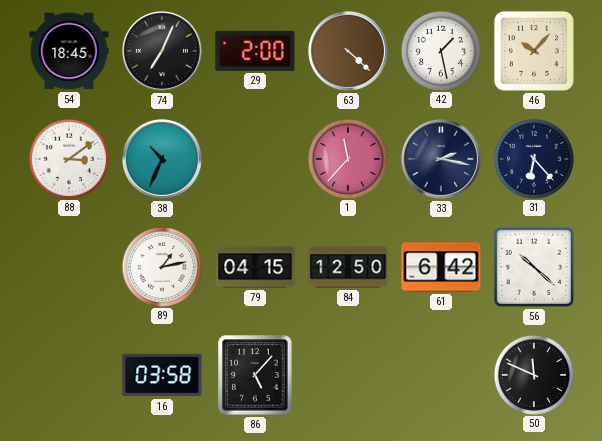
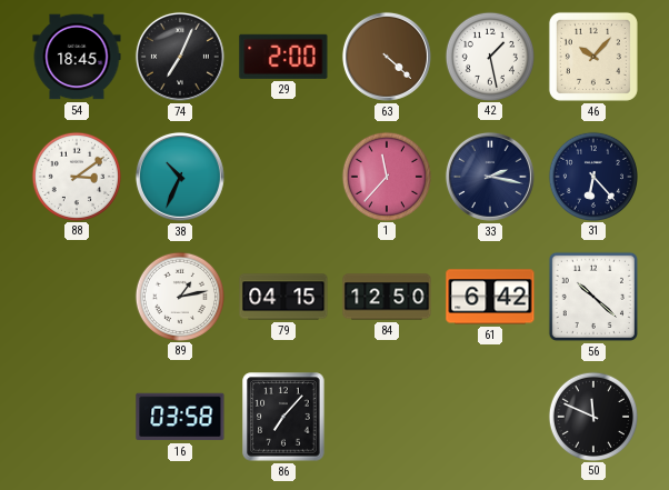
86: 5:07 -> 7:07
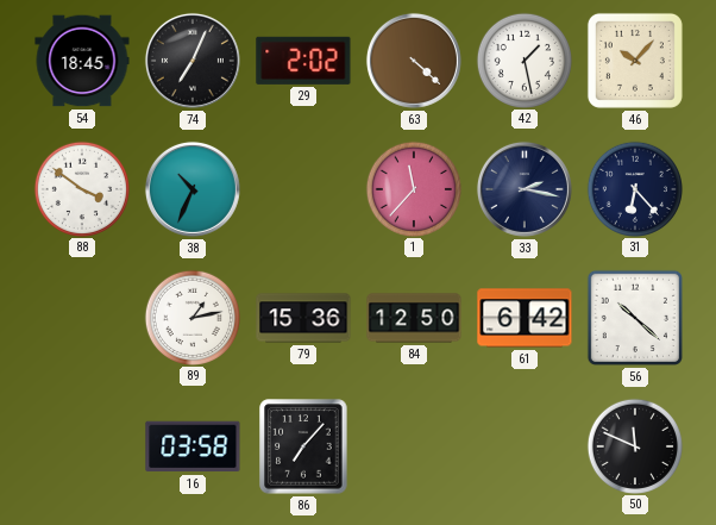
29: 2:00 -> 2:02
88: 3:09 -> 3:51
79: 04:15 -> 15:36
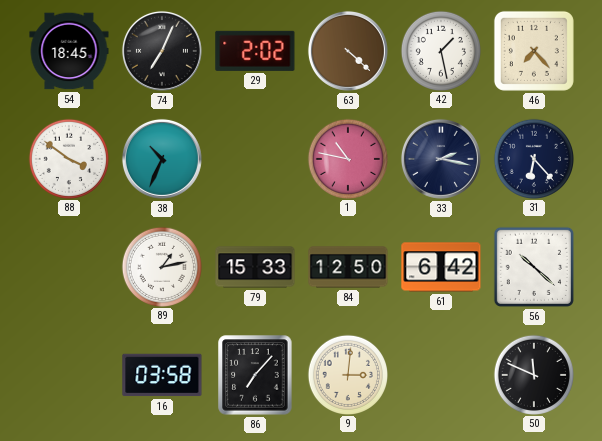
46: 10:07 -> 7:23
1: 11:37 -> 10:47
79: 15:36 -> 15:33
9: none -> 3:01
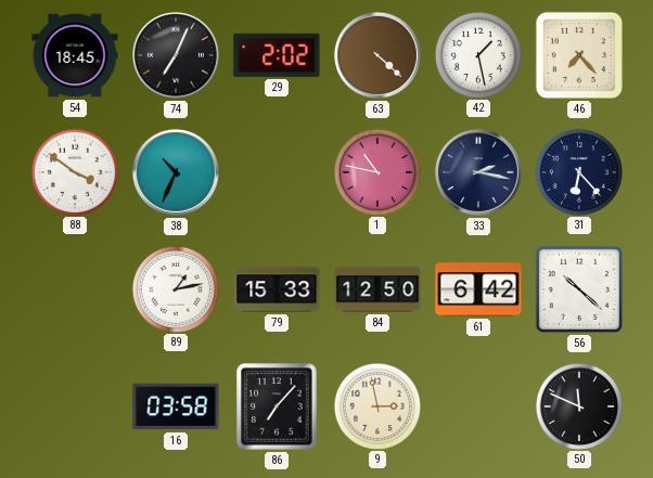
9: 3:01 -> 2:58
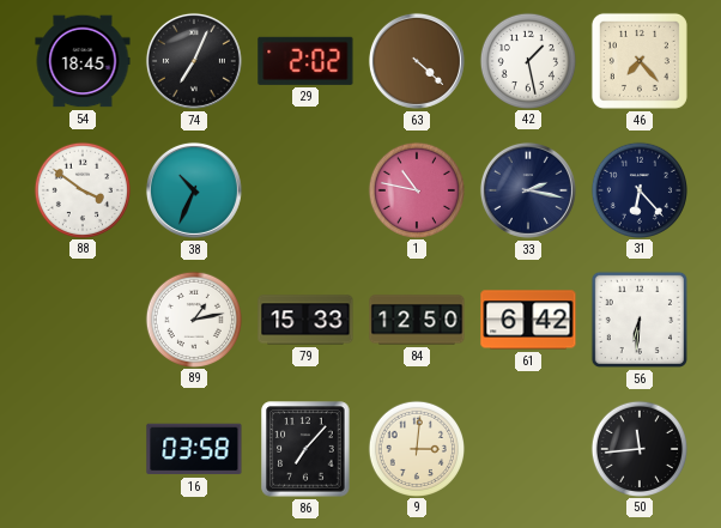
56: 10:22 -> 6:31
9: 2:58 -> 3:01
50: 11:49 -> 11:44
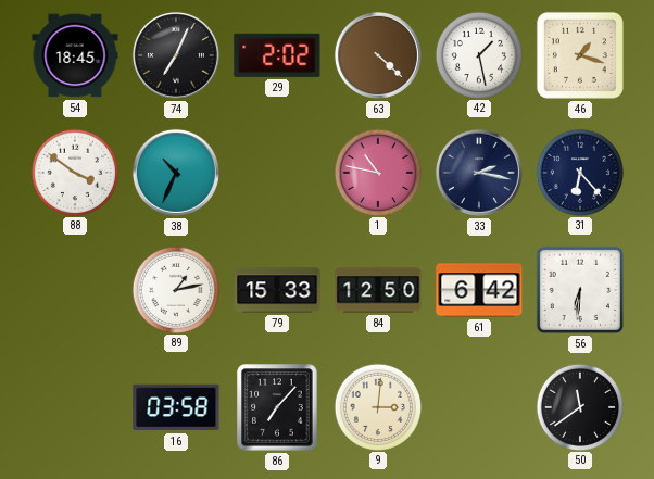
46: 7:23 -> 1:18
50: 11:44 -> 11:39
